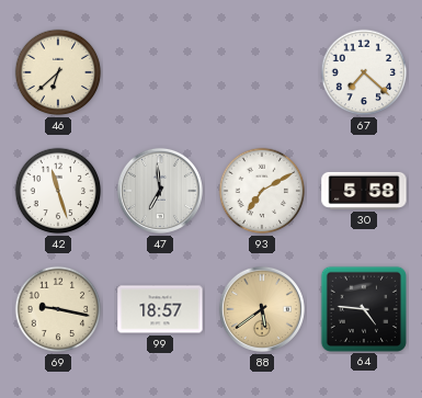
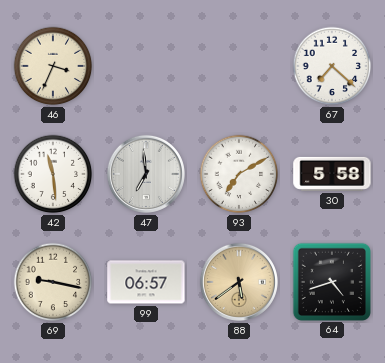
46: 6:38 -> 3:34
42: 11:27 -> 11:29
99: 18:57 -> 06:57
64: 4:46 -> 4:42
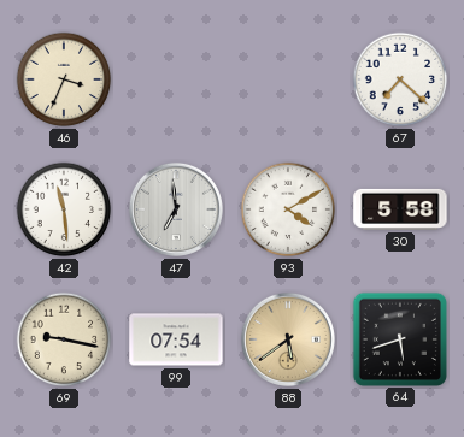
93: 7:10 -> 4:10
99: 06:57 -> 07:54
64: 4:42 -> 5:42
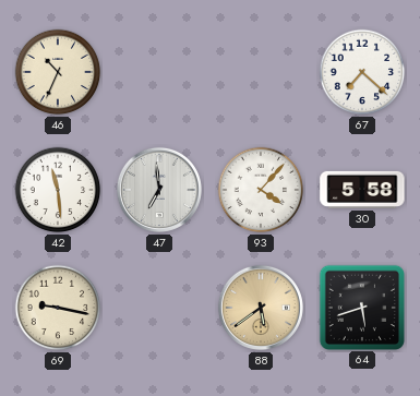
46: 3:34 -> 10:34
93: 4:10 -> 4:07
99: 07:54 -> none
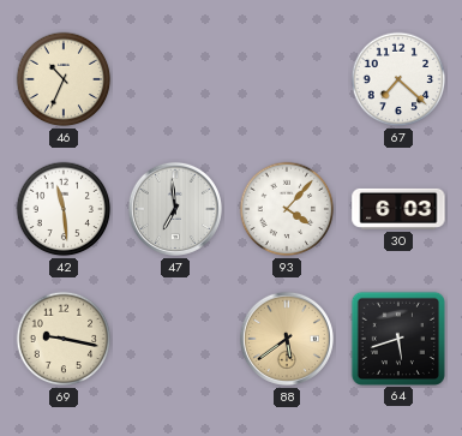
30: 5:58 -> 6:03
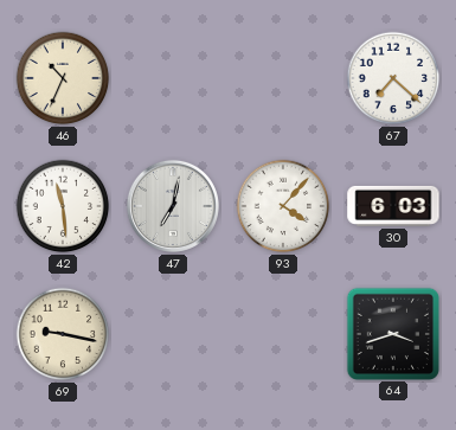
47: 6:59 -> 7:02
88: 5:39 -> none
64: 5:42 -> 3:42
